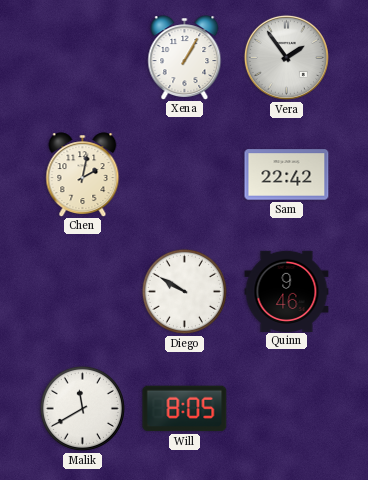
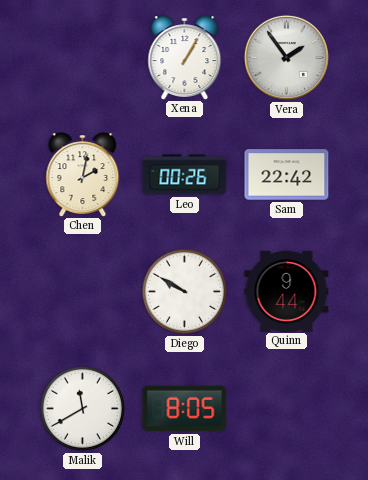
Leo: none -> 00:26
Quinn: 9:46 -> 9:44
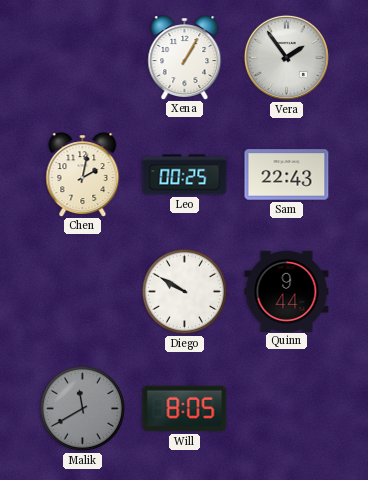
Leo: 00:26 -> 00:25
Sam: 22:42 -> 22:43
Malik dial: white -> grey
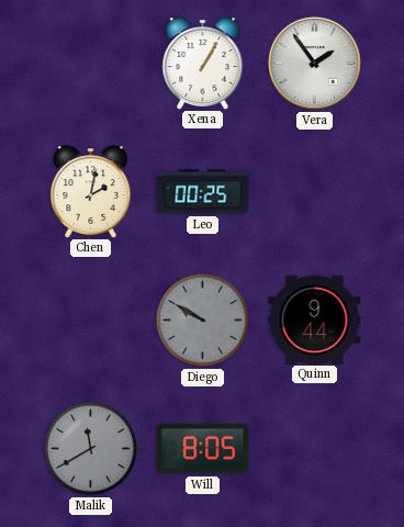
Sam: 22:43 -> none
Diego dial: white -> grey
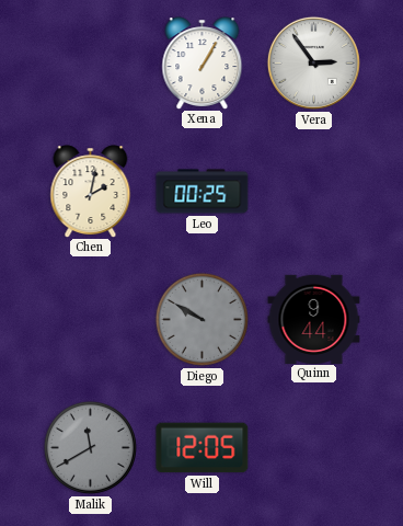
Vera: 1:54 -> 2:54
Will: 8:05 -> 12:05
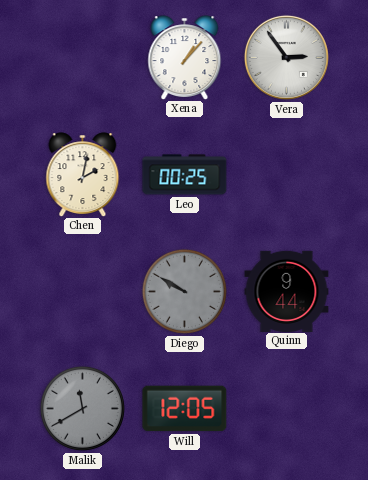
Xena: 1:05 -> 1:07
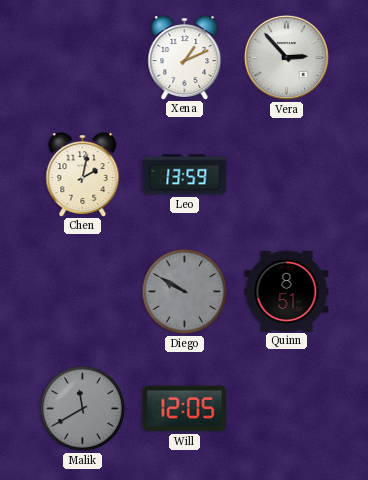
Xena: 1:07 -> 1:11
Vera: 2:54 -> 2:53
Leo: 00:25 -> 13:59
Quinn: 9:44 -> 8:51
